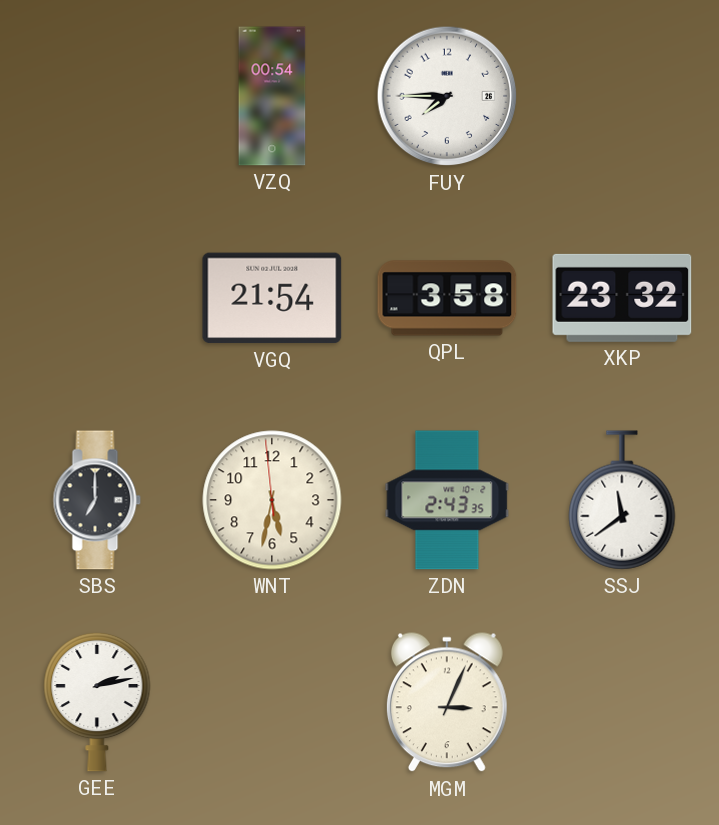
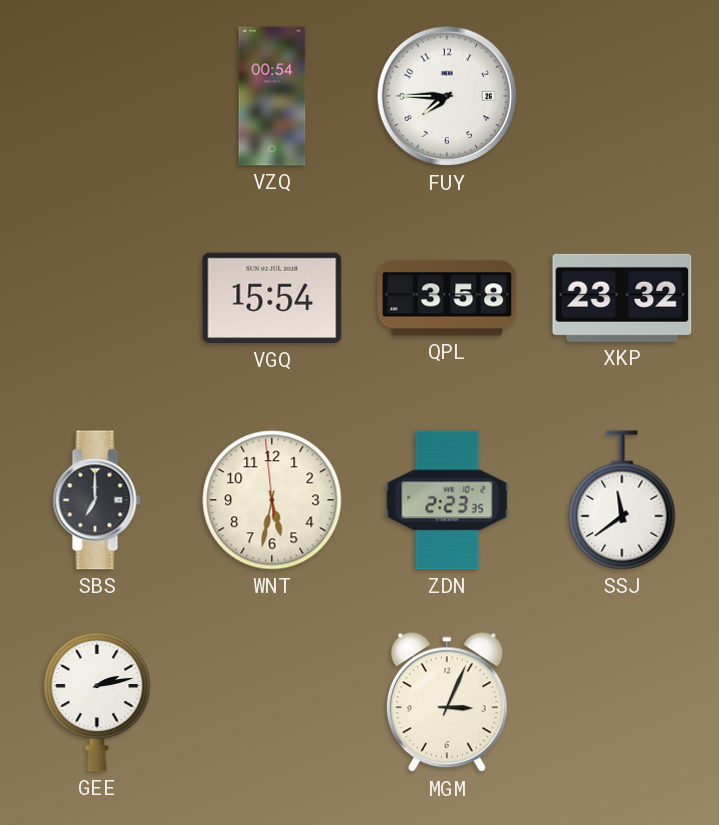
VGQ: 21:54 -> 15:54
ZDN: 2:43 -> 2:23
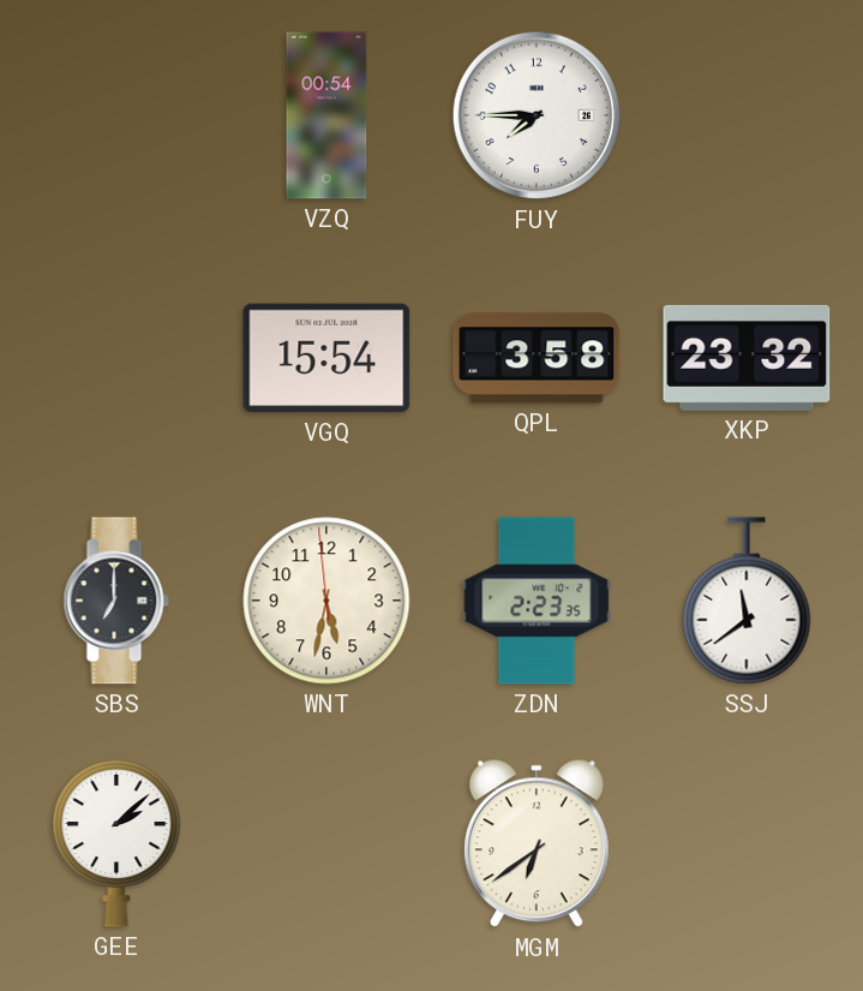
GEE: 2:13 -> 2:08
MGM: 3:04 -> 6:39
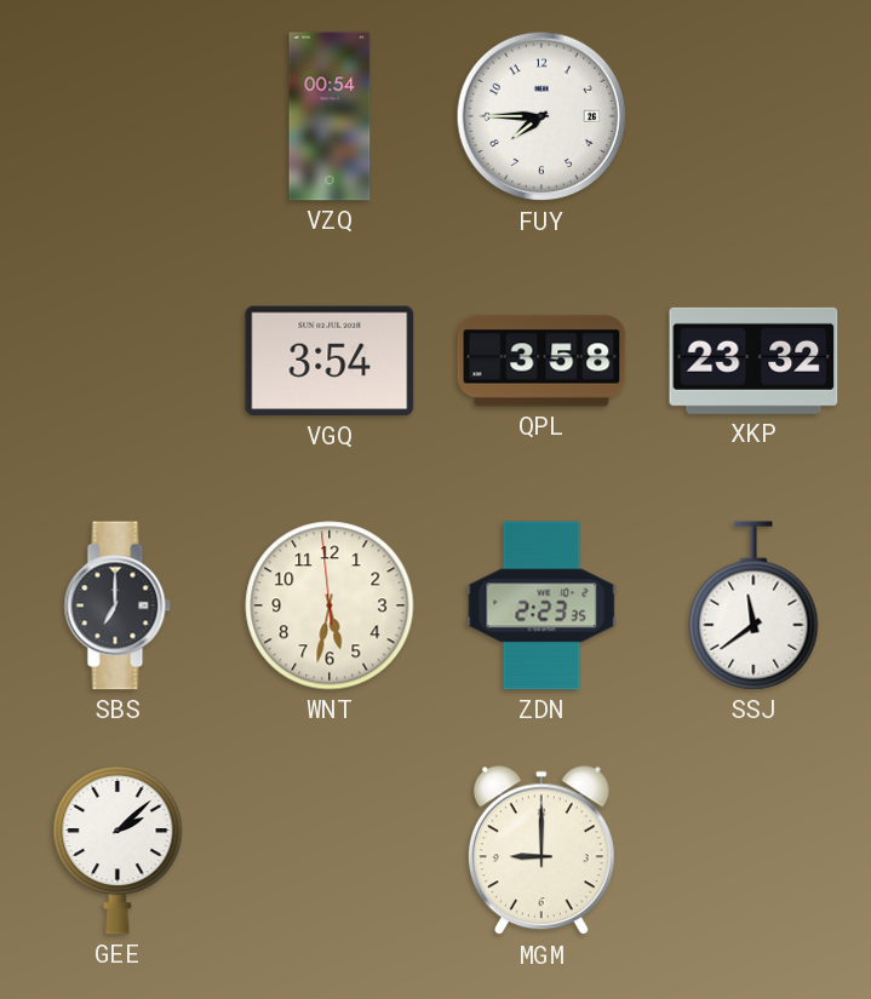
VGQ: 15:54 -> 3:54
MGM: 6:39 -> 9:00
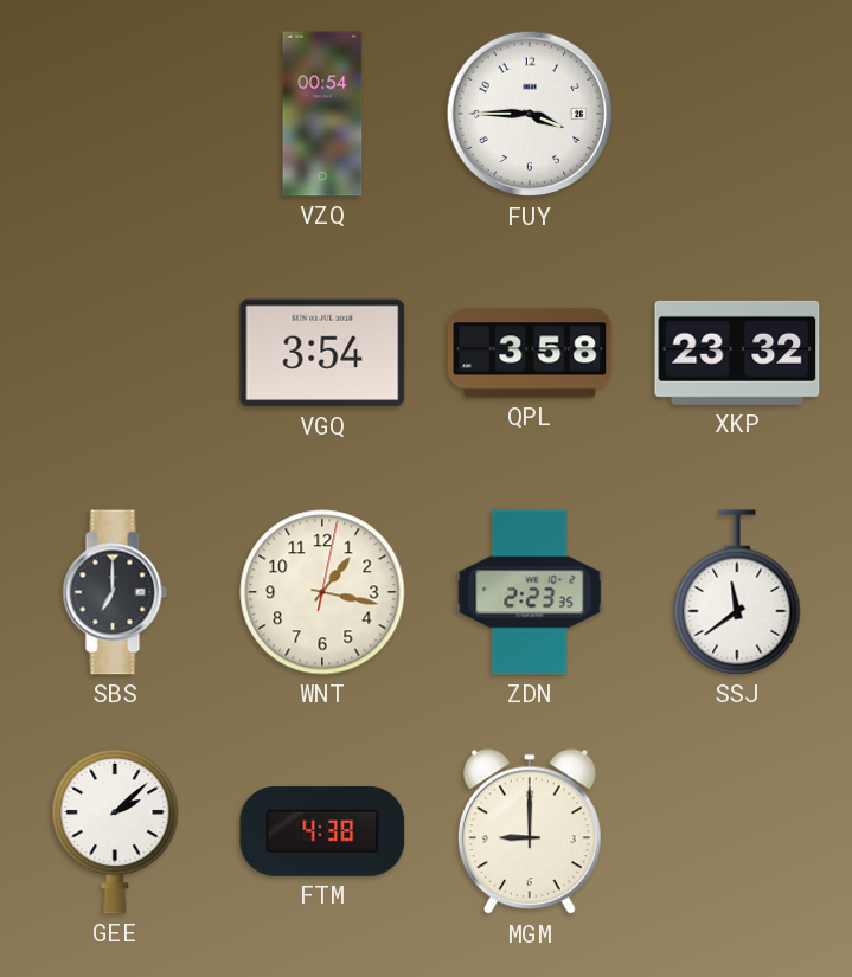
FUY: 7:45 -> 3:45
WNT: 5:31 -> 1:17
FTM: none -> 4:38
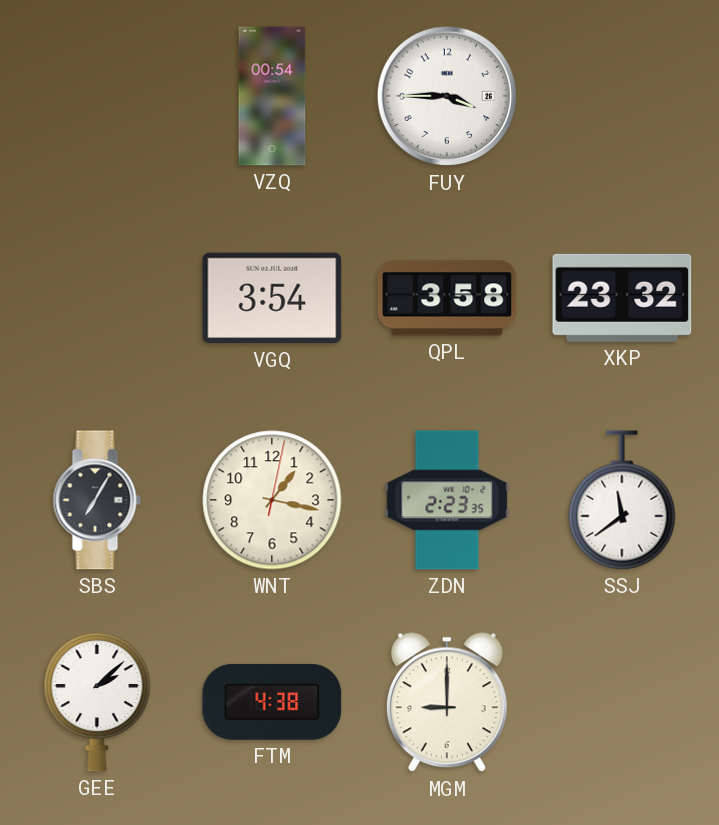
SBS: 7:00 -> 7:05
